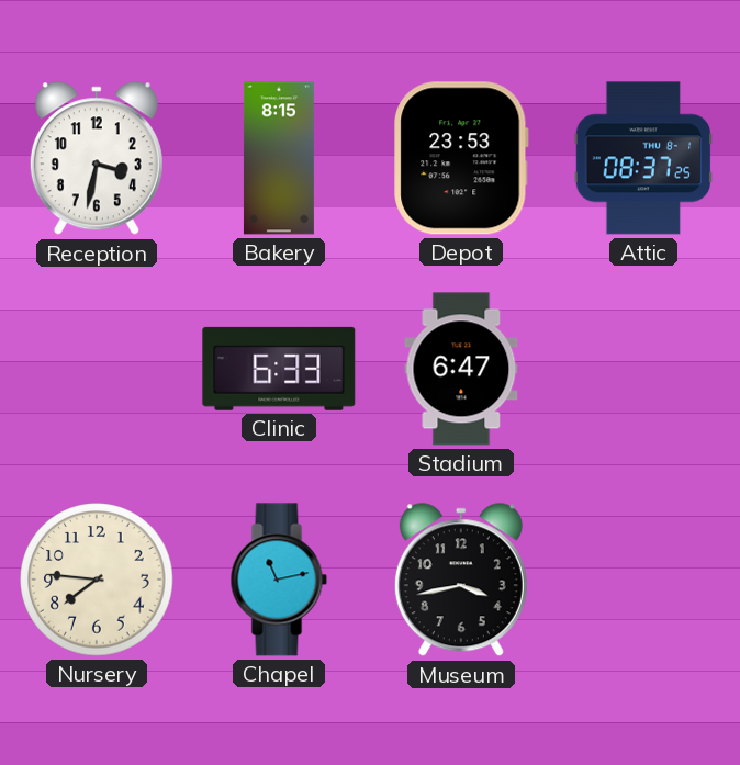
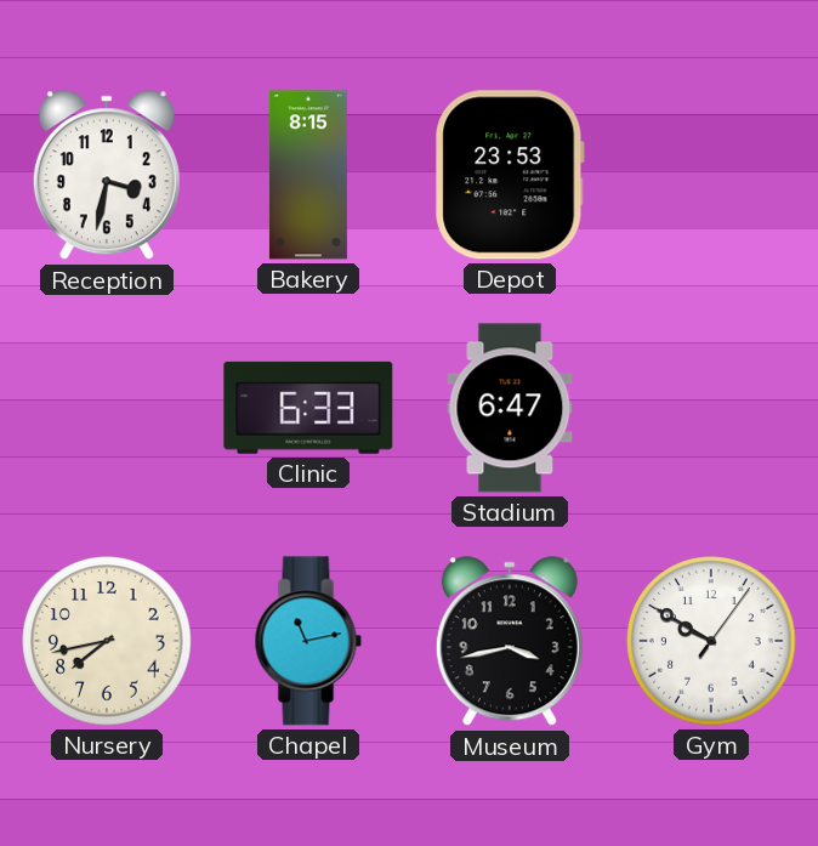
Attic: 08:37 -> none
Nursery: 7:46 -> 7:43
Gym: none -> 9:50
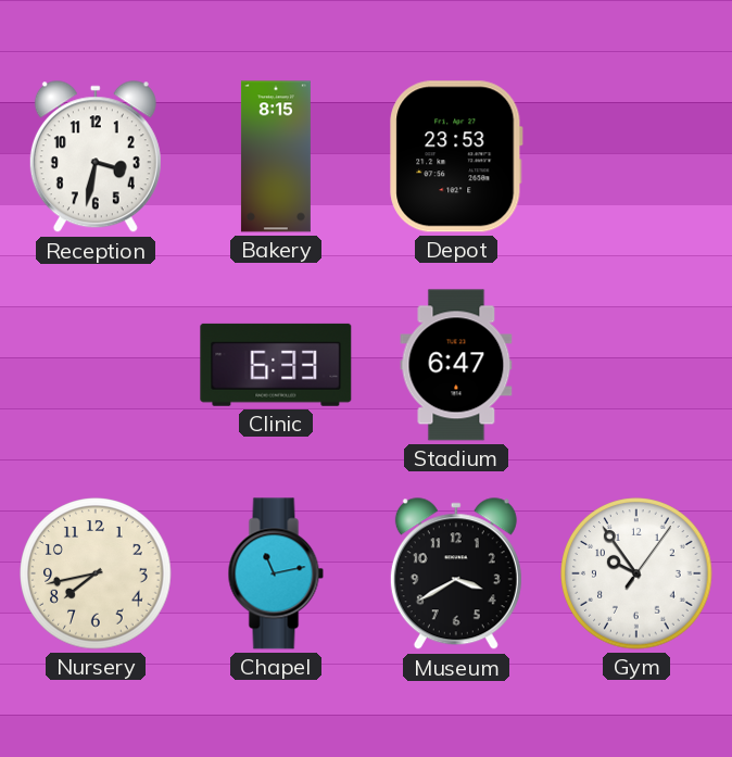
Museum: 3:43 -> 3:40
Gym: 9:50 -> 9:54
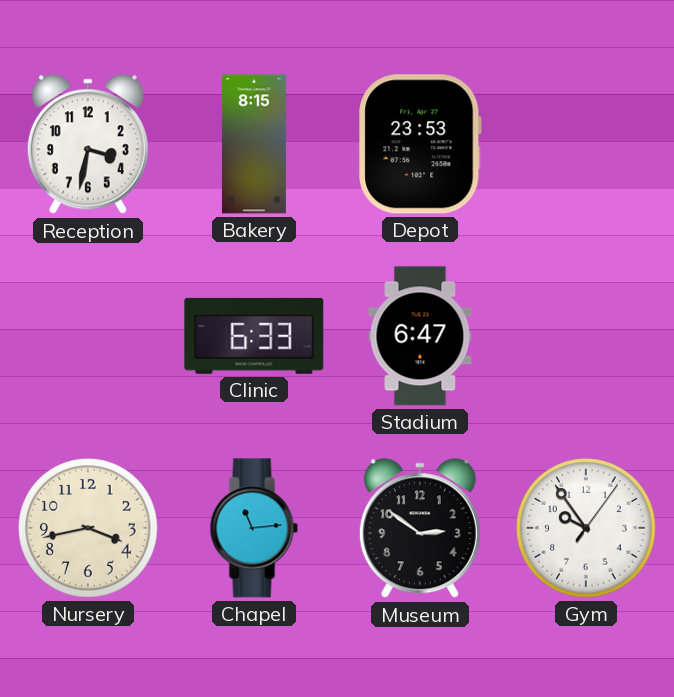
Nursery: 7:43 -> 3:43
Chapel: 11:13 -> 11:14
Museum: 3:40 -> 2:51
